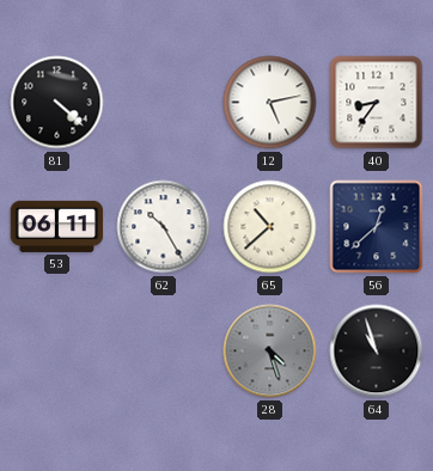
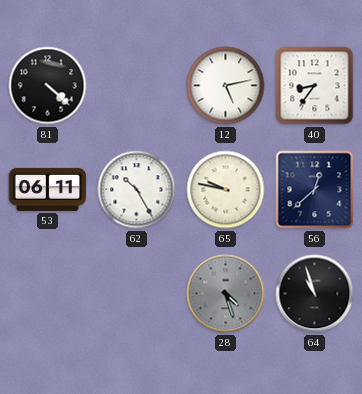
65: 10:38 -> 9:47
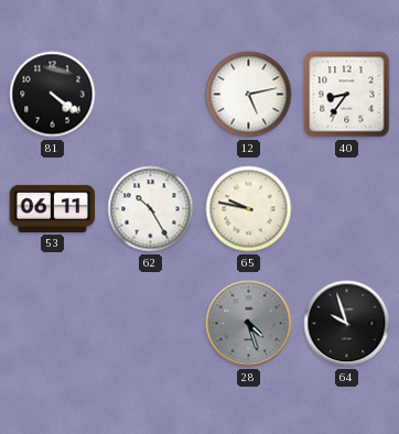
81: 4:22 -> 4:21
56: 12:38 -> none
64: 10:57 -> 9:57
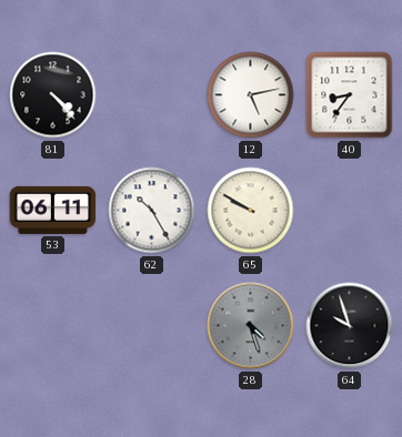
81: 4:21 -> 4:23
65: 9:47 -> 9:50
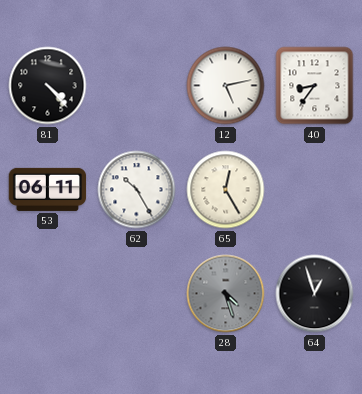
65: 9:50 -> 12:25
64: 9:57 -> 12:57
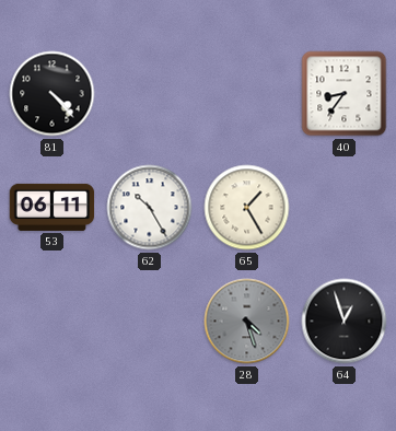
12: 5:13 -> none
65: 12:25 -> 1:25
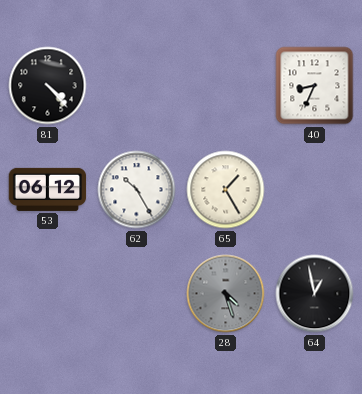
40: 8:36 -> 8:34
53: 06:11 -> 06:12
64: 12:57 -> 12:58
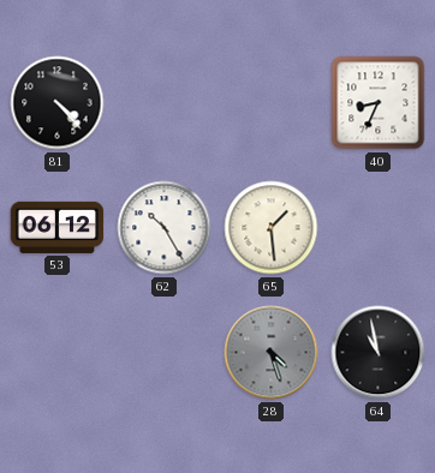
65: 1:25 -> 1:29
64: 12:58 -> 10:58
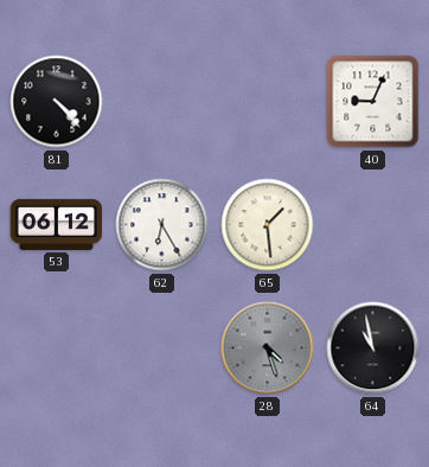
40: 8:34 -> 9:04
62: 10:25 -> 6:25
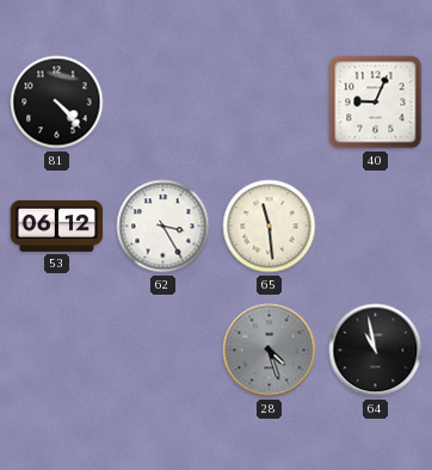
62: 6:25 -> 3:25
65: 1:29 -> 11:29
